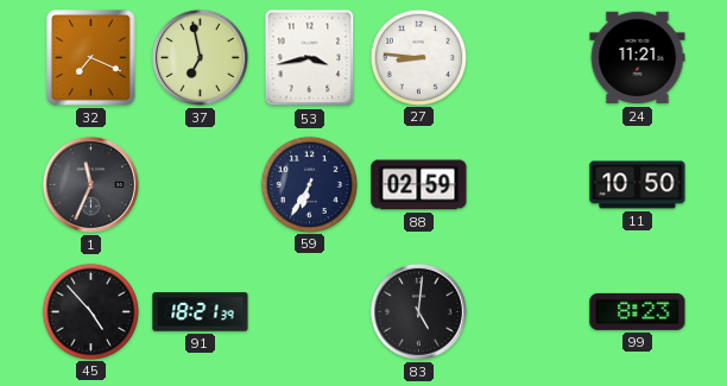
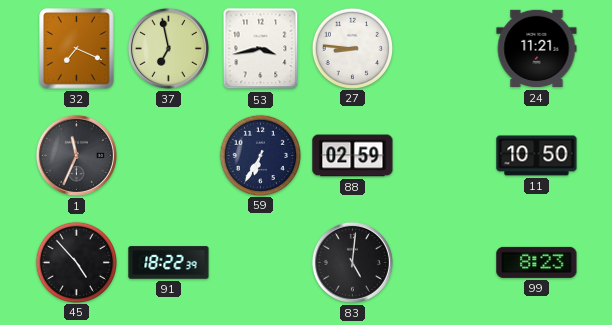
91: 18:21 -> 18:22
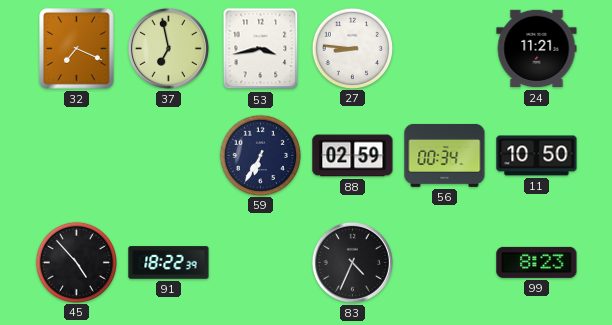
1: 11:34 -> none
56: none -> 00:34
83: 5:01 -> 4:34
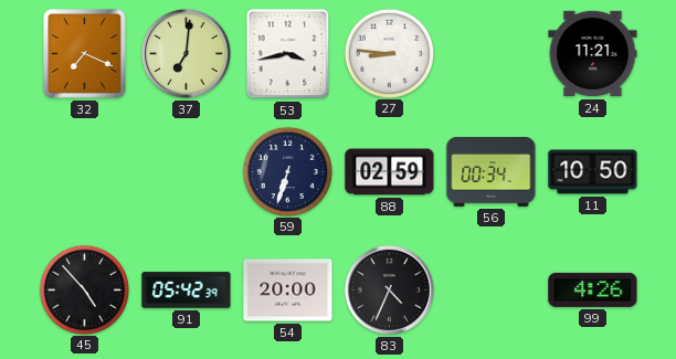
37: 6:58 -> 7:01
59: 6:35 -> 6:33
91: 18:22 -> 05:42
54: none -> 20:00
99: 8:23 -> 4:26
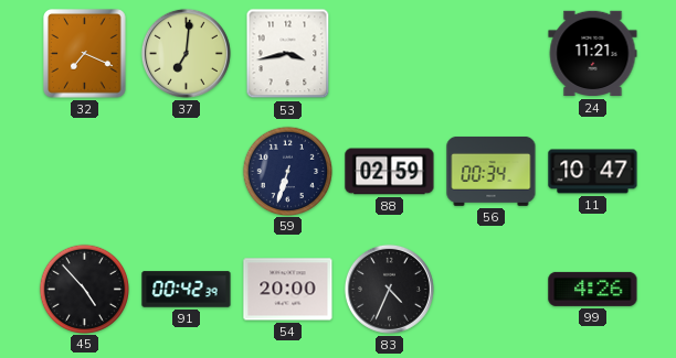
27: 8:46 -> none
11: 10:50 -> 10:47
91: 05:42 -> 00:42
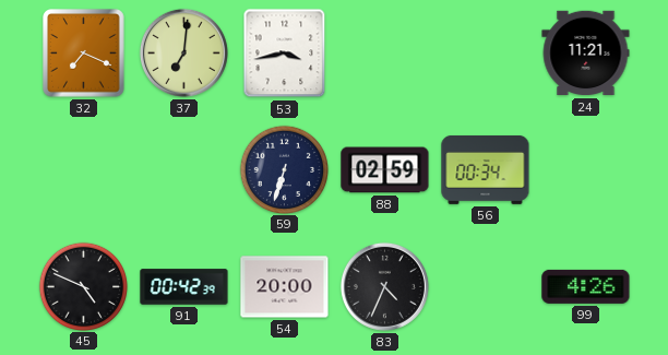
11: 10:47 -> none
45: 4:53 -> 4:49
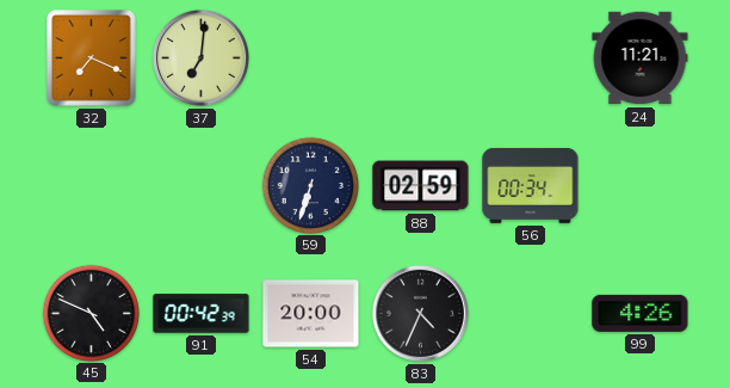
53: 3:43 -> none
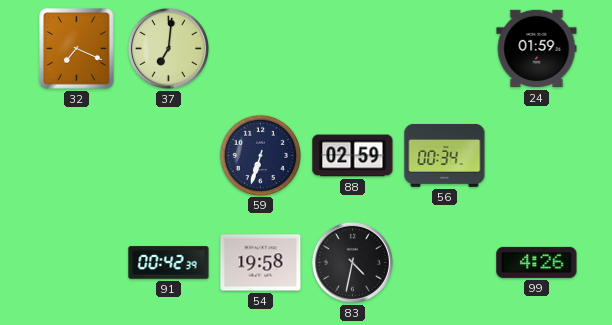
24: 11:21 -> 01:59
45: 4:49 -> none
54: 20:00 -> 19:58
83: 4:34 -> 4:32
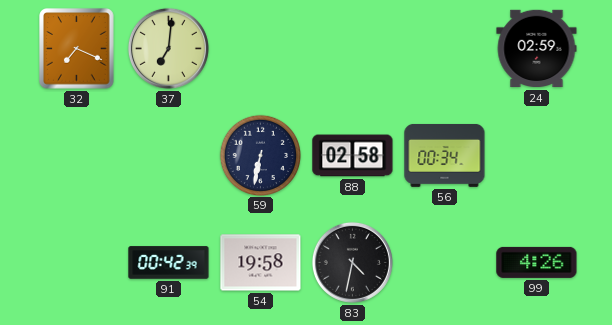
24: 01:59 -> 02:59
59: 6:33 -> 6:32
88: 02:59 -> 02:58
